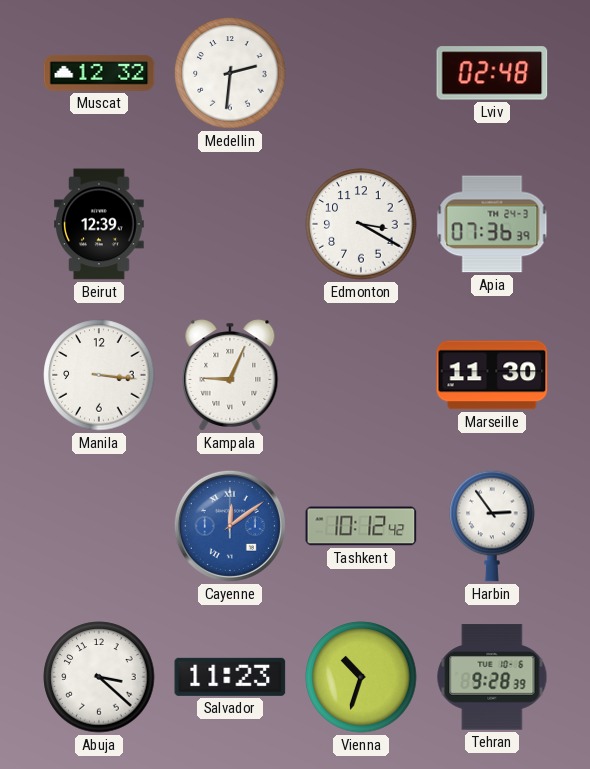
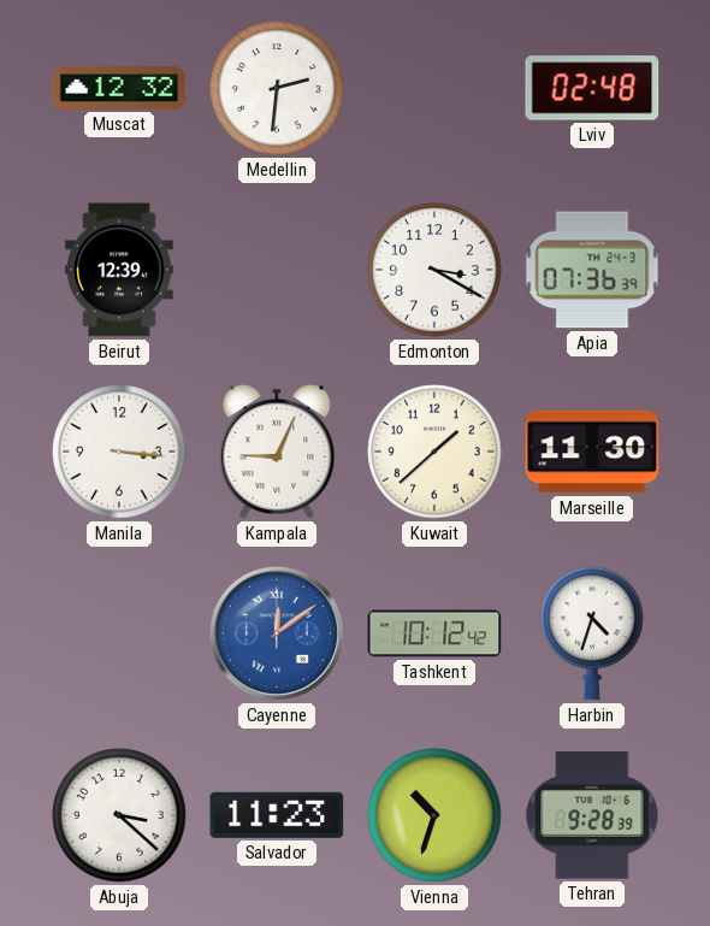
Kuwait: none -> 1:38
Harbin: 2:54 -> 4:33
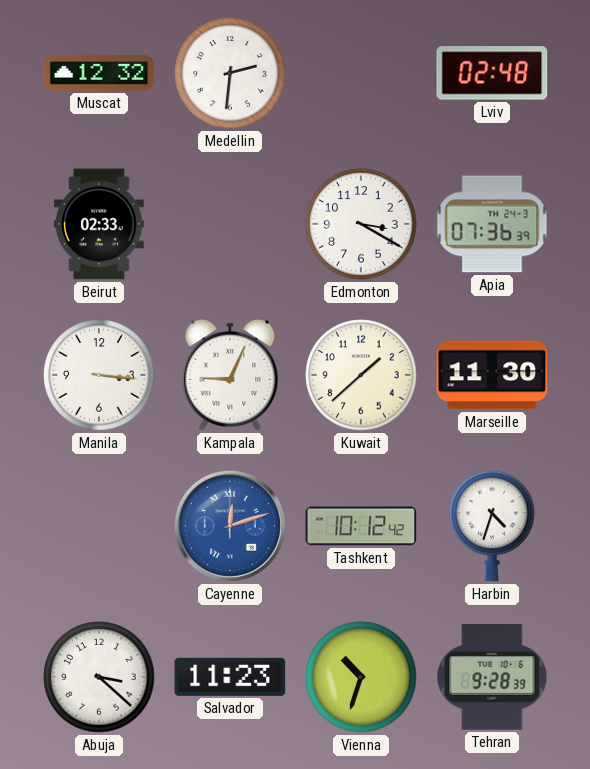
Beirut: 12:39 -> 02:33
Cayenne: 12:09 -> 12:12
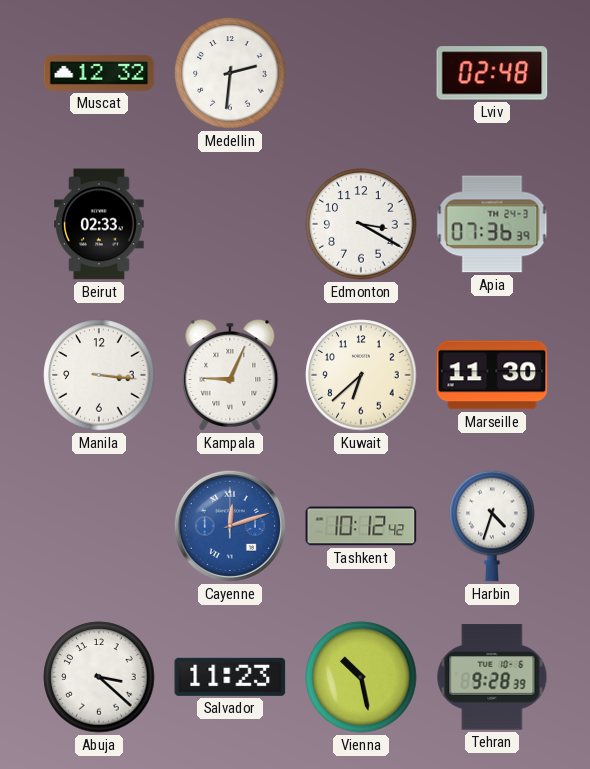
Kuwait: 1:38 -> 6:38
Vienna: 10:33 -> 10:28
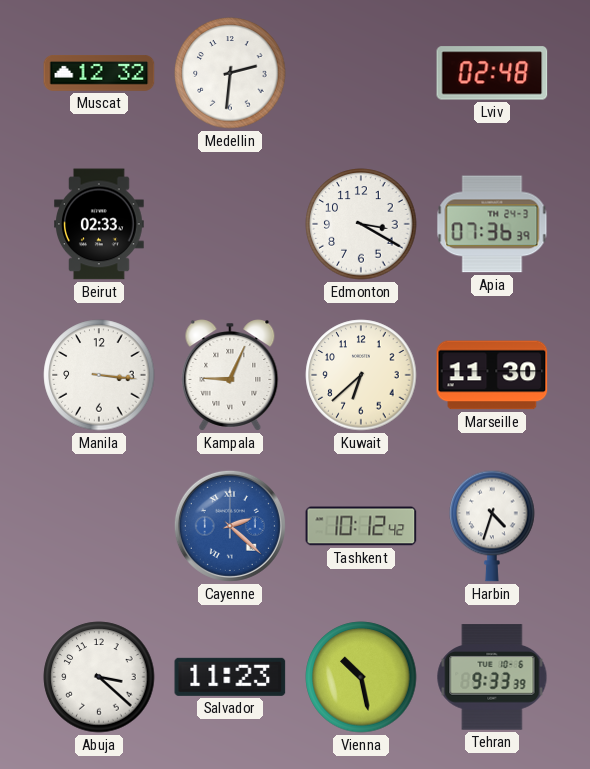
Cayenne: 12:12 -> 2:22
Tehran: 9:28 -> 9:33
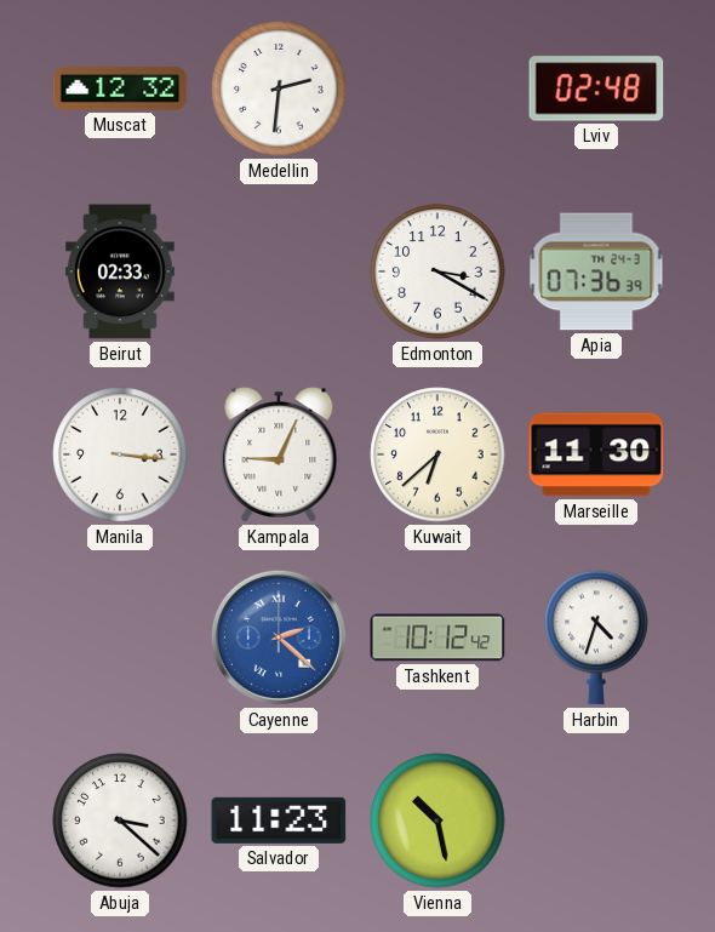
Tehran: 9:33 -> none
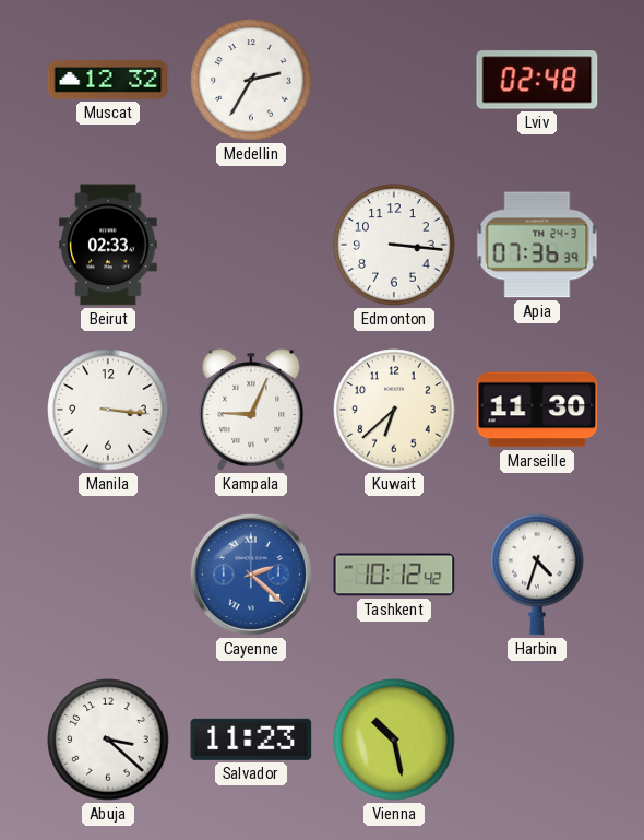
Medellin: 2:31 -> 2:35
Edmonton: 3:20 -> 3:16
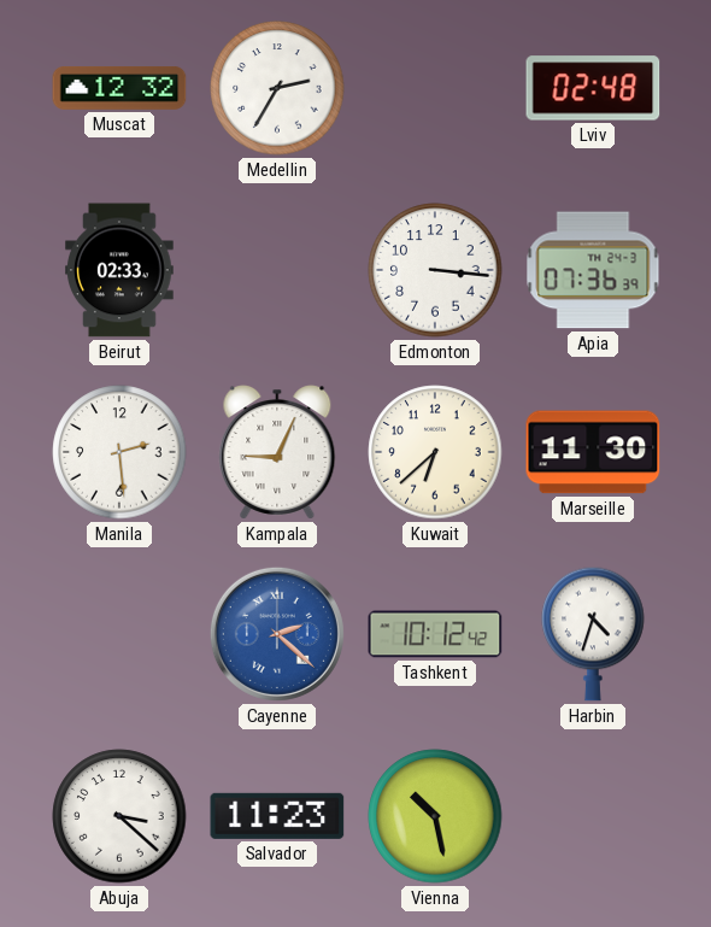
Manila: 3:16 -> 2:29
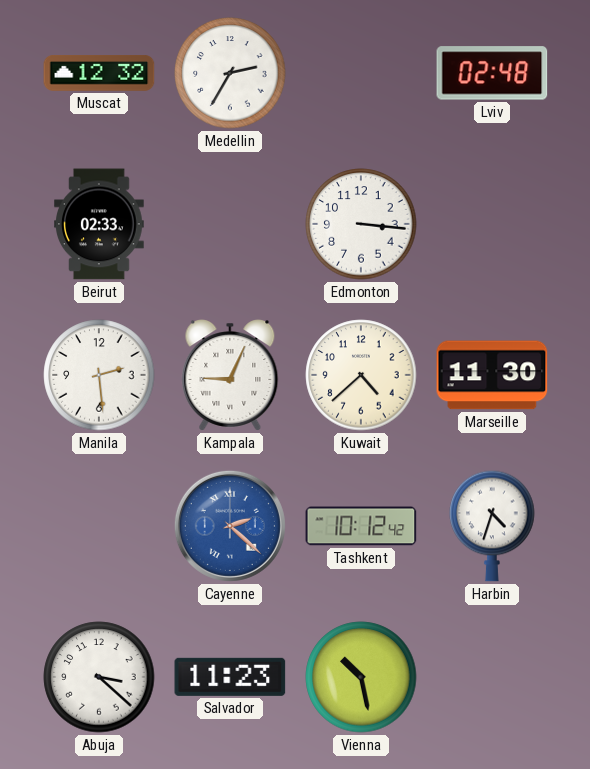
Apia: 07:36 -> none
Kuwait: 6:38 -> 4:38
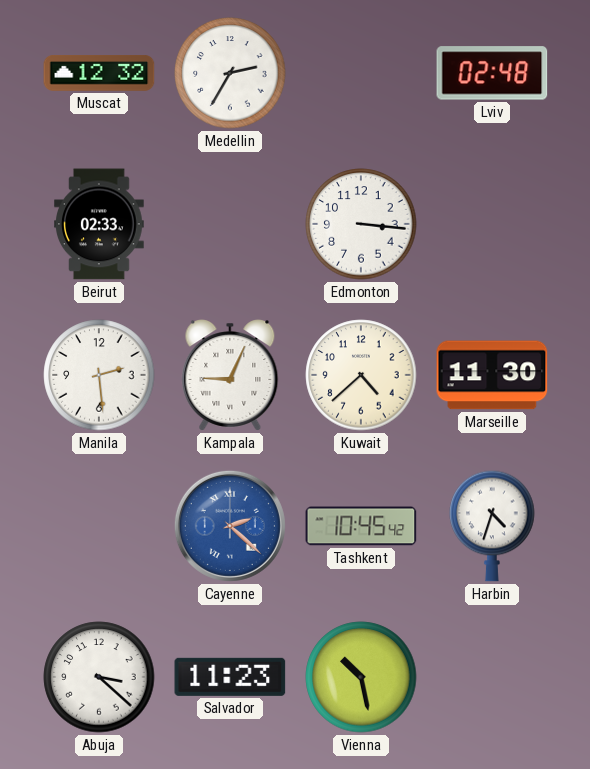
Tashkent: 10:12 -> 10:45
